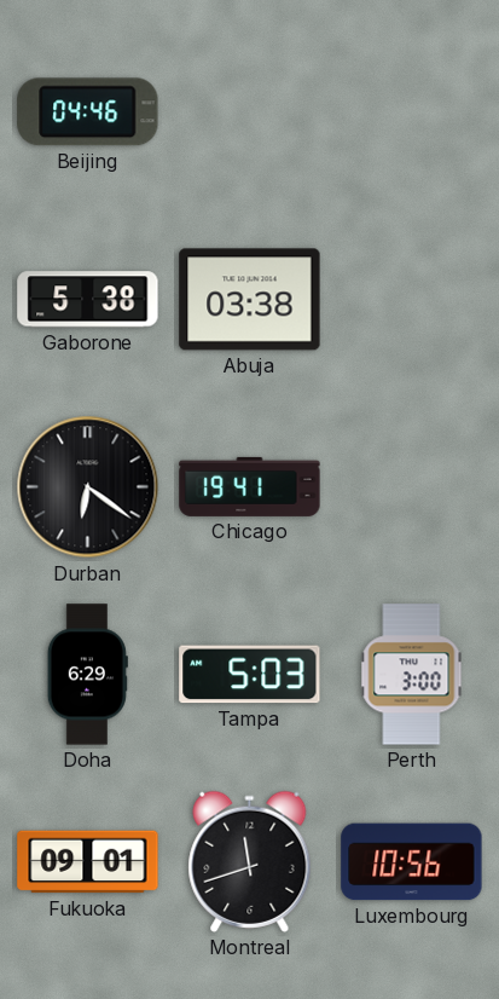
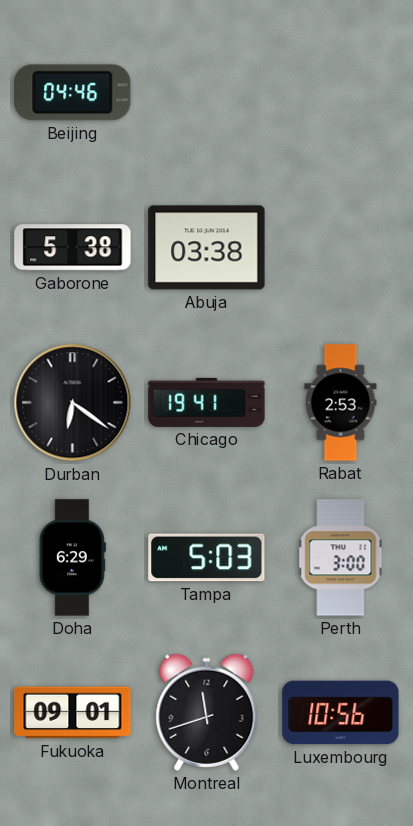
Rabat: none -> 2:53
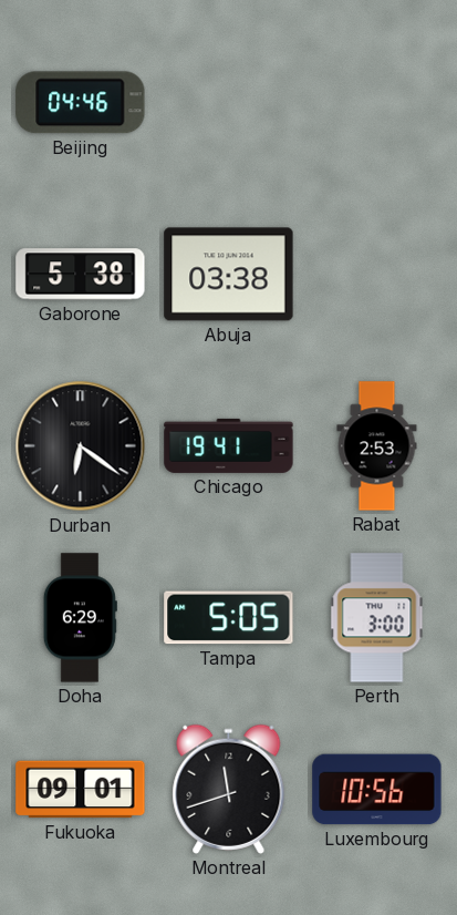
Tampa: 5:03 -> 5:05
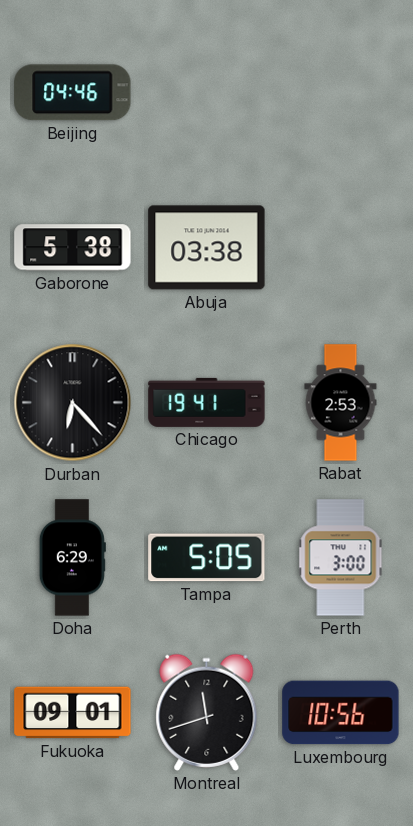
Durban: 6:21 -> 6:23
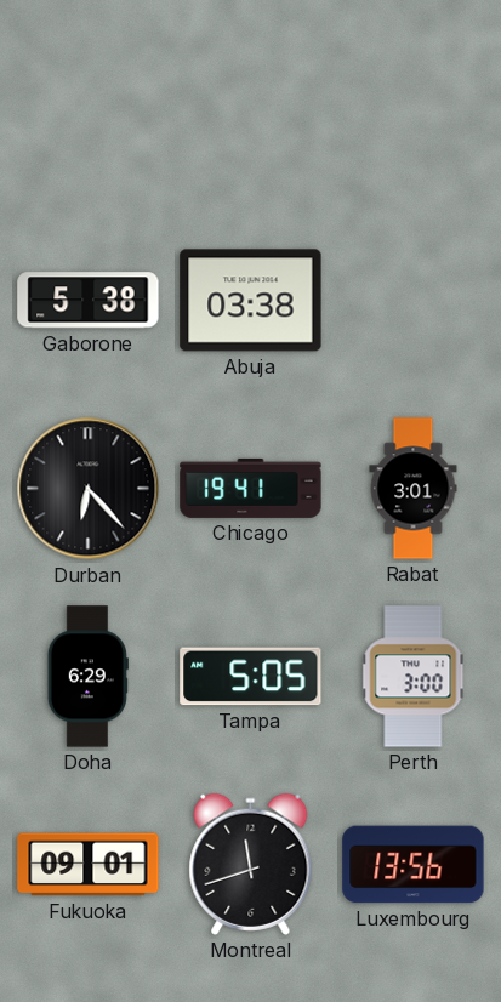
Beijing: 04:46 -> none
Rabat: 2:53 -> 3:01
Luxembourg: 10:56 -> 13:56
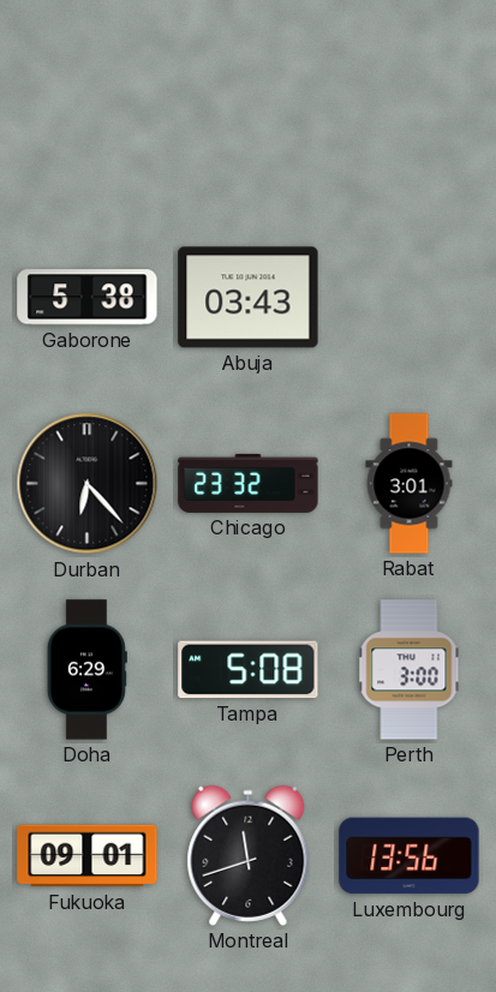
Abuja: 03:38 -> 03:43
Chicago: 19:41 -> 23:32
Tampa: 5:05 -> 5:08
